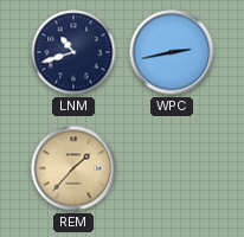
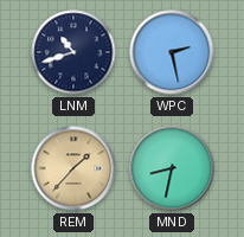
WPC: 2:43 -> 2:28
MND: none -> 8:32
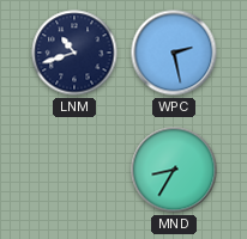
REM: 1:37 -> none
MND: 8:32 -> 8:35
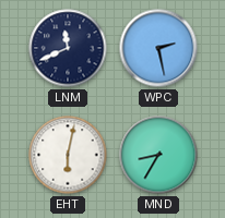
LNM: 10:42 -> 11:41
EHT: none -> 6:02
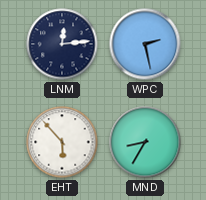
LNM: 11:41 -> 12:14
EHT: 6:02 -> 5:53
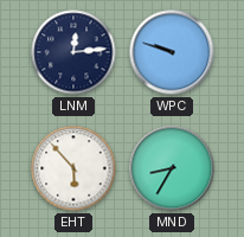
WPC: 2:28 -> 9:48
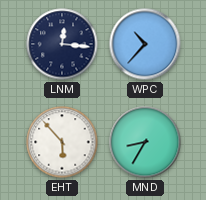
LNM: 12:14 -> 12:16
WPC: 9:48 -> 10:37
